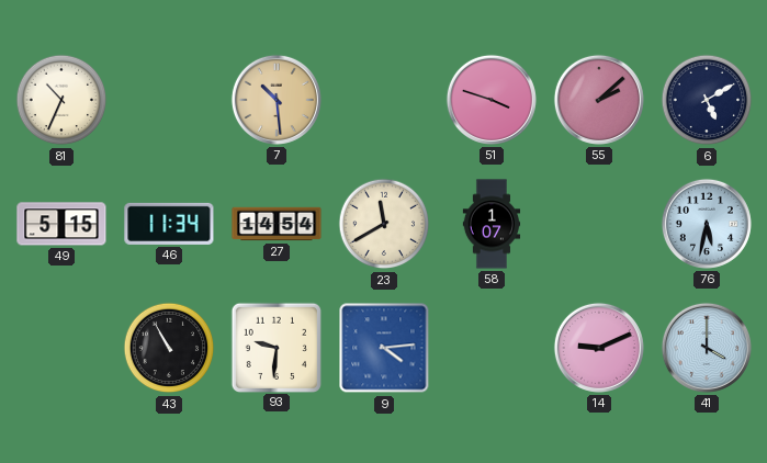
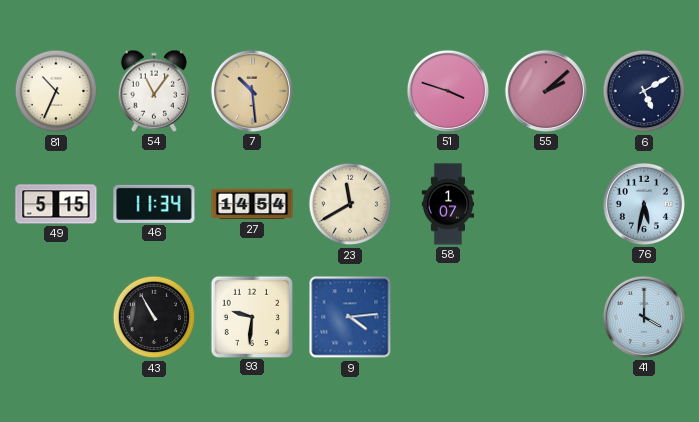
54: none -> 11:06
14: 9:11 -> none
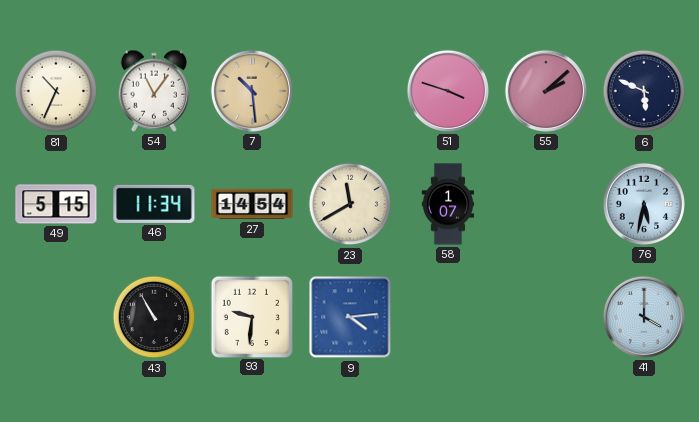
6: 5:10 -> 5:49
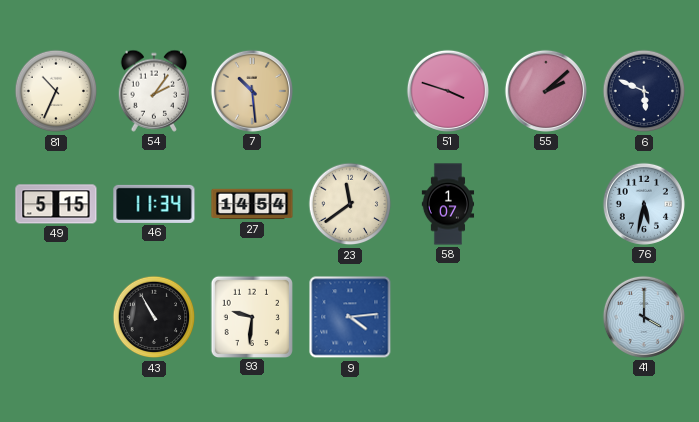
54: 11:06 -> 2:06
23: 11:40 -> 11:39
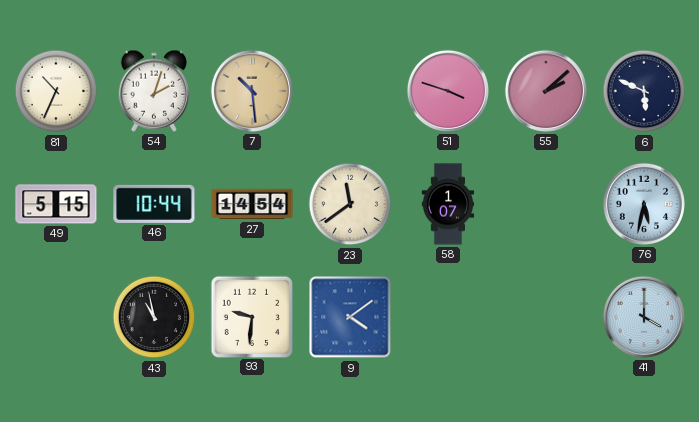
54: 2:06 -> 2:03
46: 11:34 -> 10:44
43: 10:55 -> 10:58
9: 4:14 -> 4:09
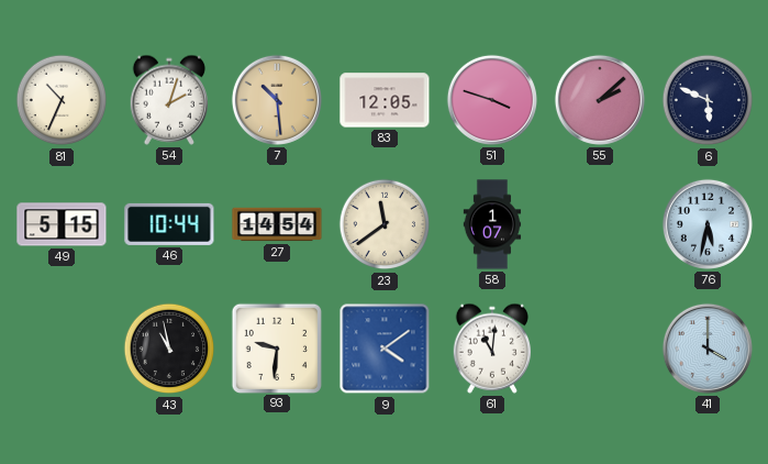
83: none -> 12:05
61: none -> 11:01
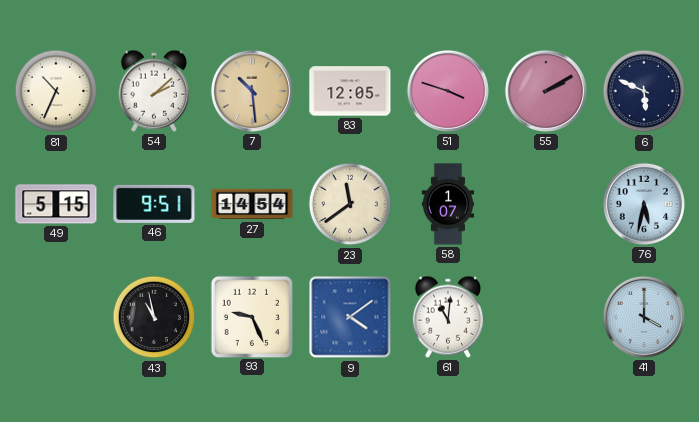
54: 2:03 -> 2:08
55: 2:08 -> 2:10
46: 10:44 -> 9:51
93: 9:31 -> 9:26
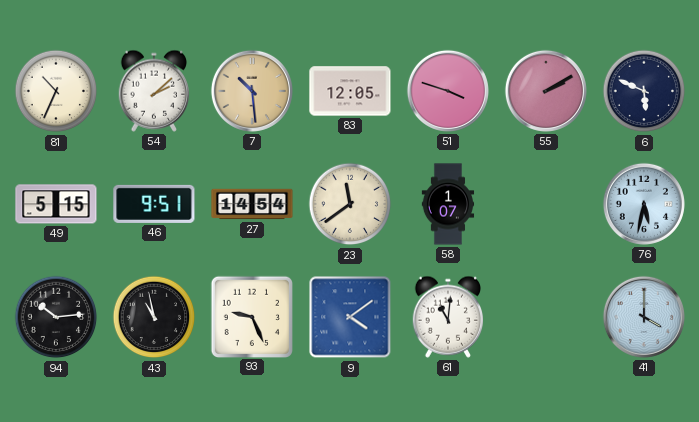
94: none -> 10:14
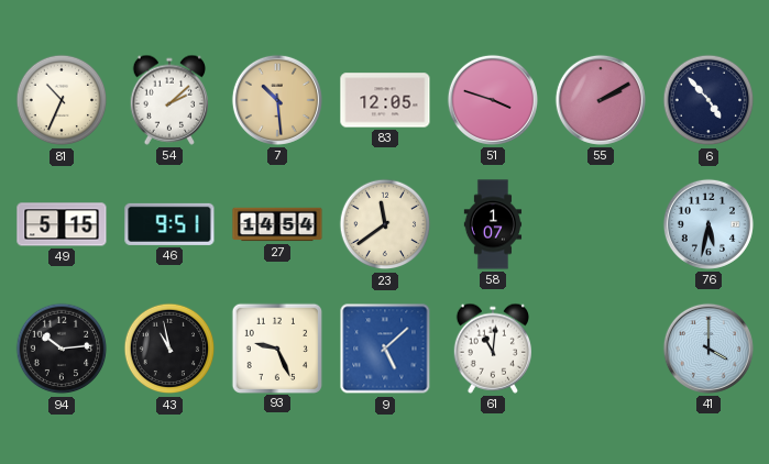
6: 5:49 -> 4:53
9: 4:09 -> 5:08
